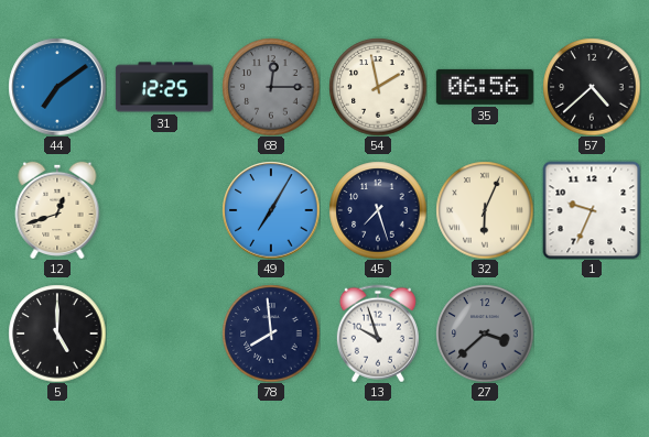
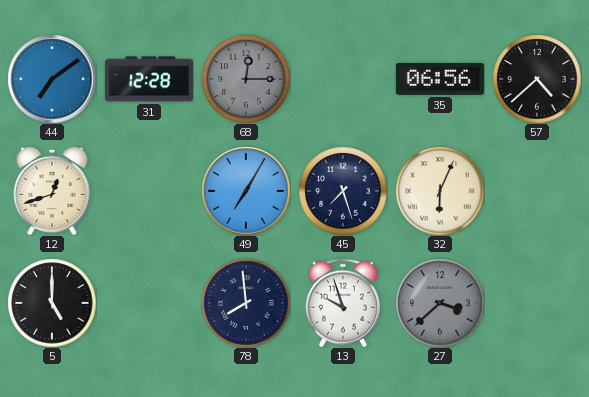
31: 12:25 -> 12:28
54: 1:58 -> none
1: 9:34 -> none
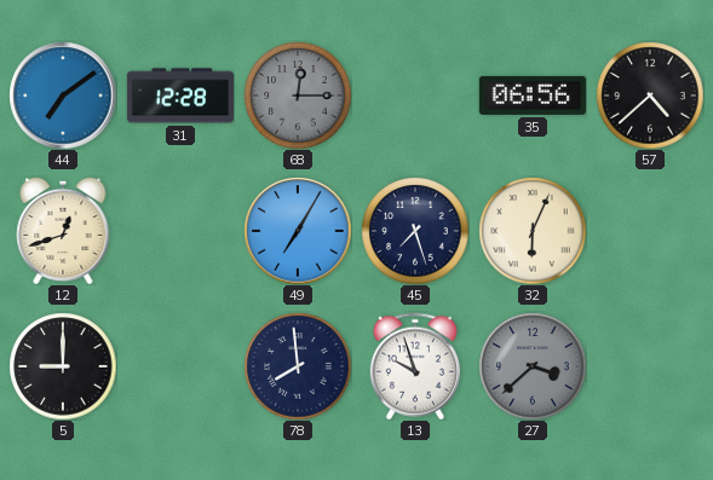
5: 5:00 -> 9:00
